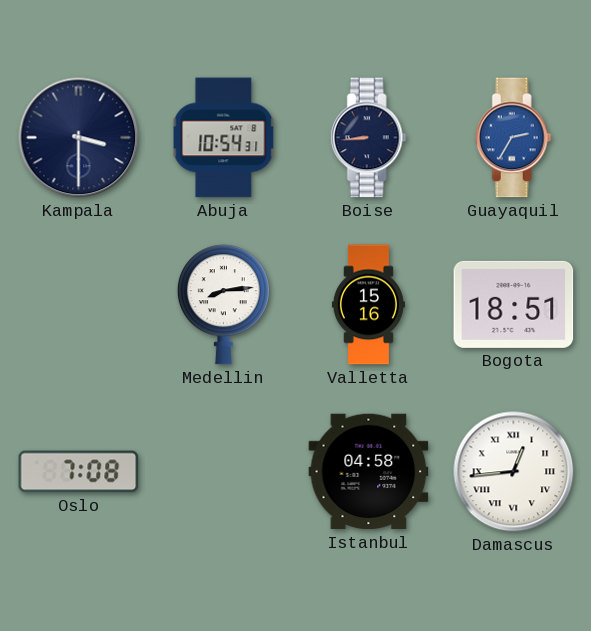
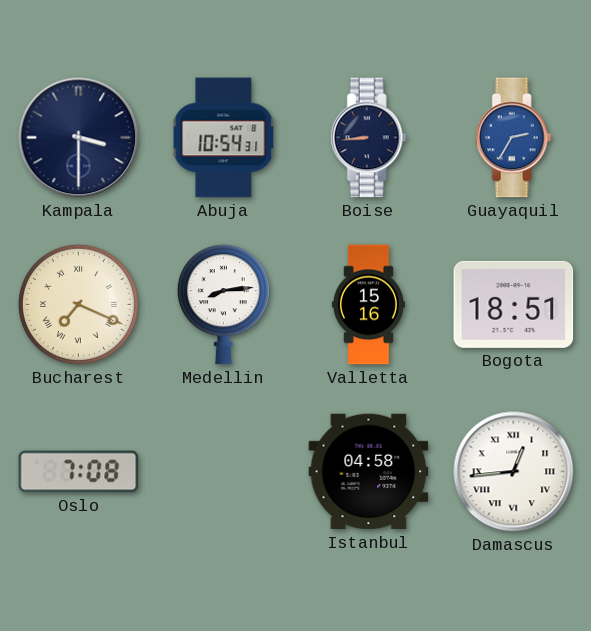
Bucharest: none -> 7:19
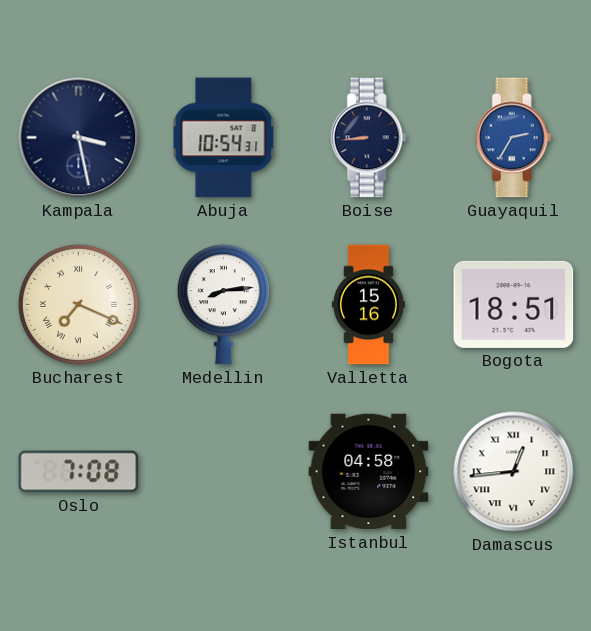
Kampala: 3:30 -> 3:28
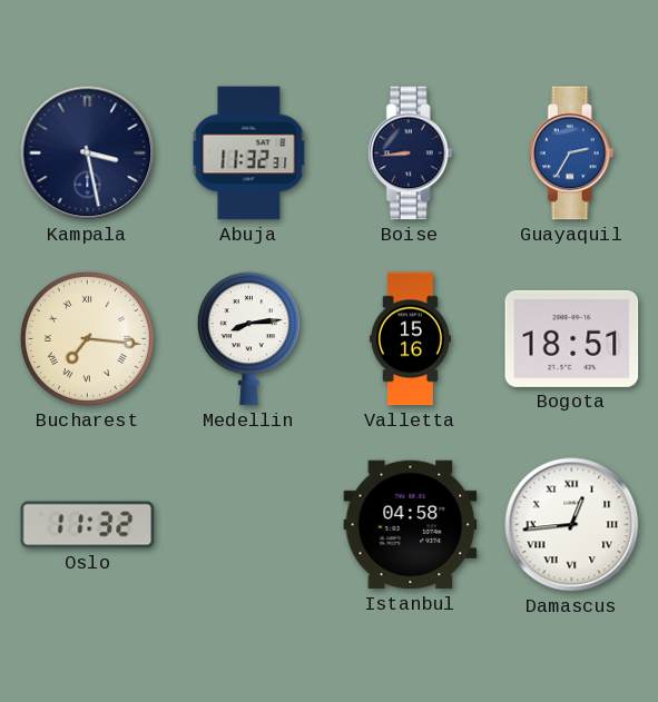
Abuja: 10:54 -> 11:32
Bucharest: 7:19 -> 7:16
Oslo: 7:08 -> 11:32
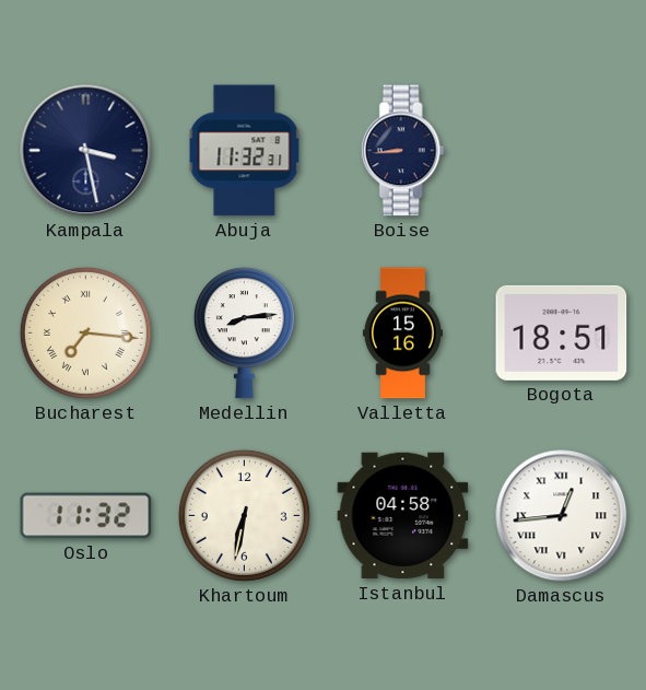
Guayaquil: 2:35 -> none
Khartoum: none -> 6:32
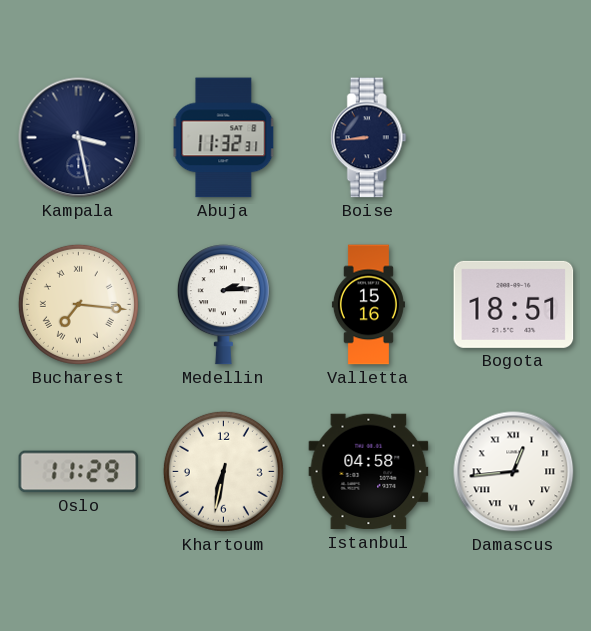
Medellin: 8:14 -> 2:14
Oslo: 11:32 -> 11:29
